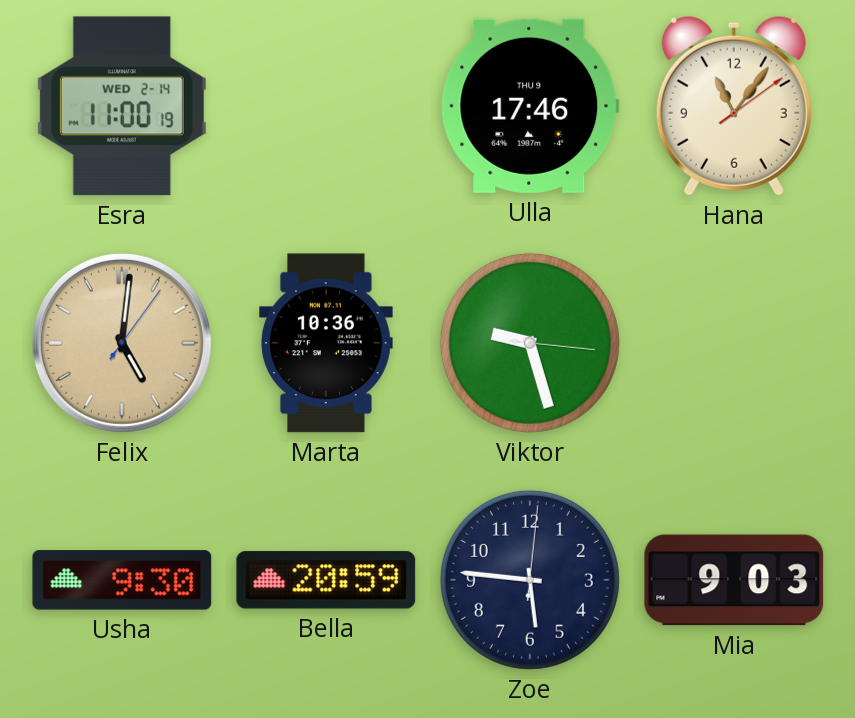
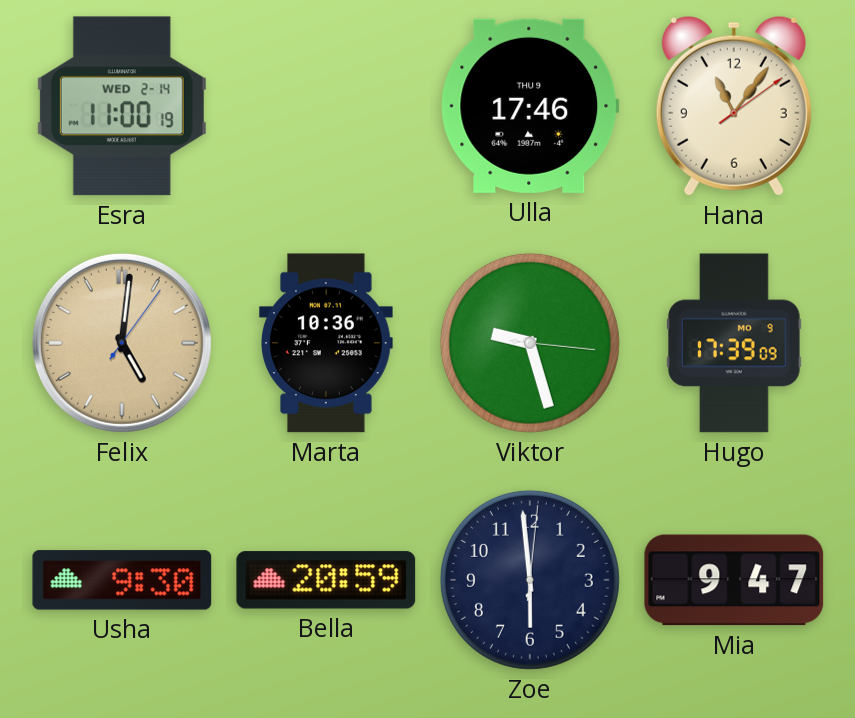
Hugo: none -> 17:39
Zoe: 5:46 -> 5:59
Mia: 9:03 -> 9:47
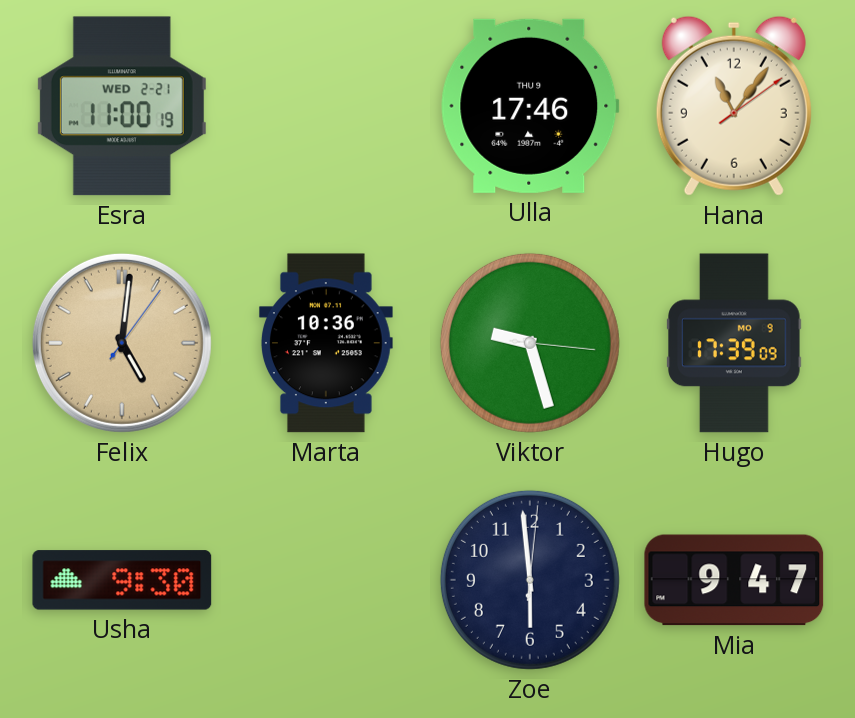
Esra date: WED 2-14 -> WED 2-21
Bella: 20:59 -> none
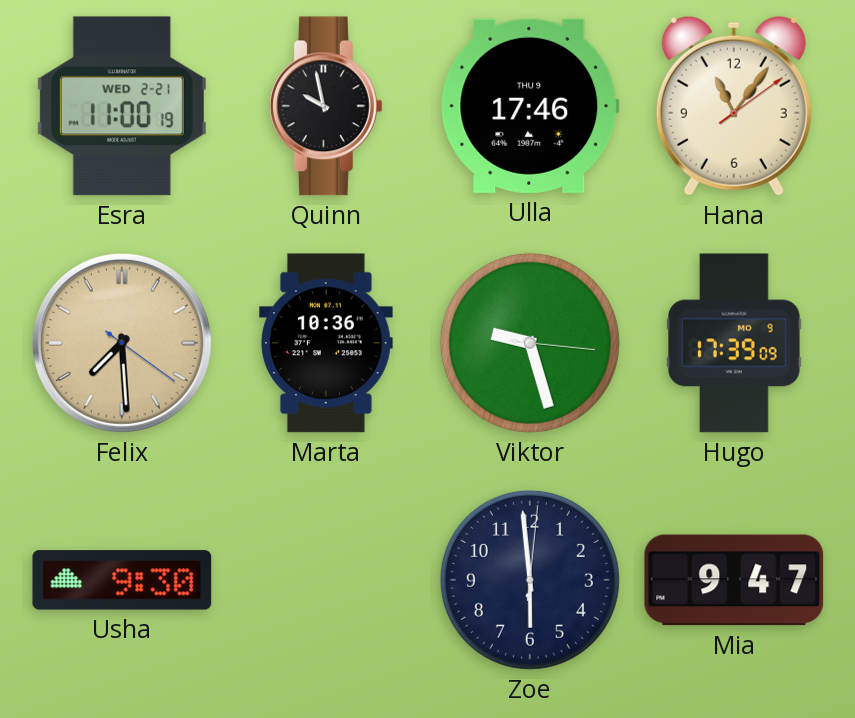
Quinn: none -> 9:58
Felix: 5:01 -> 7:29
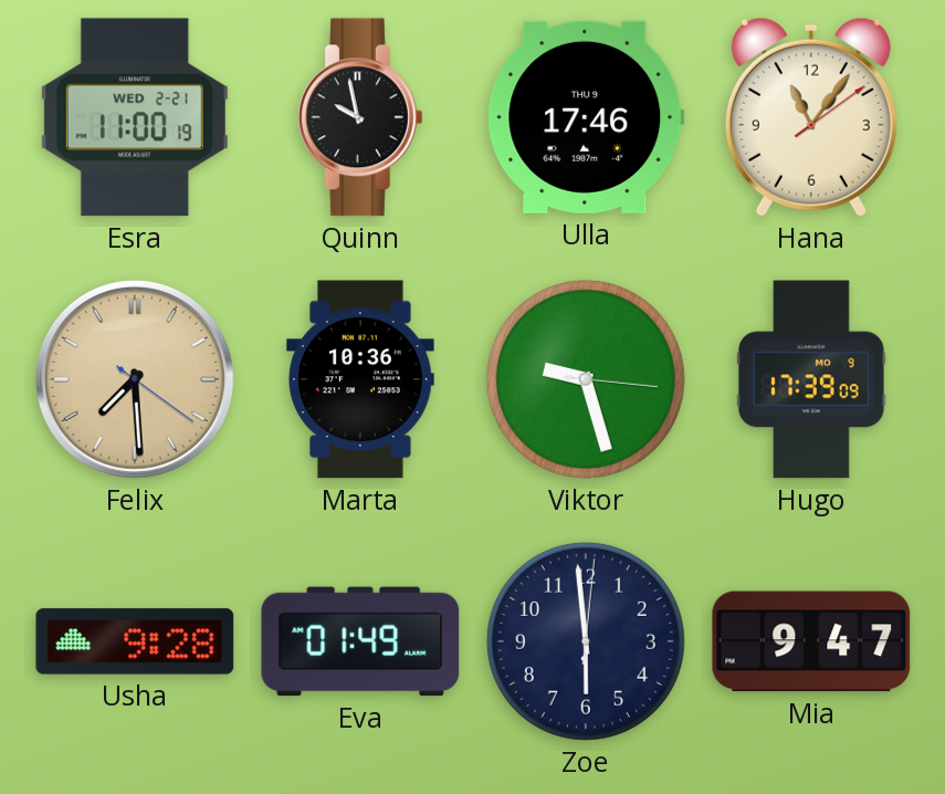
Usha: 9:30 -> 9:28
Eva: none -> 01:49
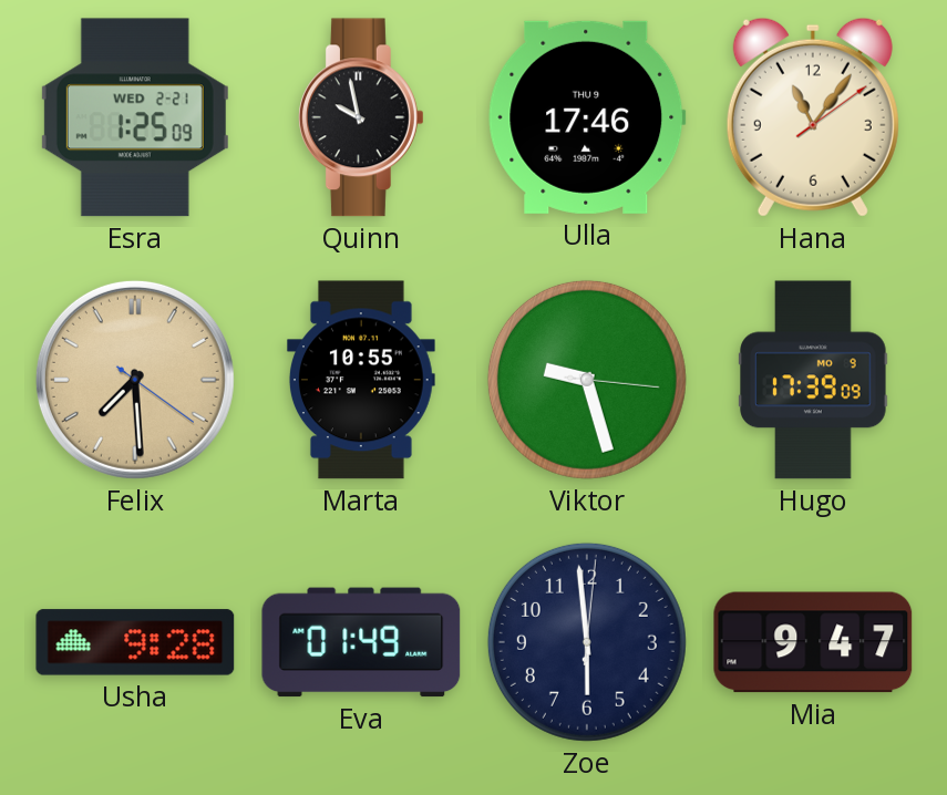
Esra: 11:00 -> 1:25
Marta: 10:36 -> 10:55
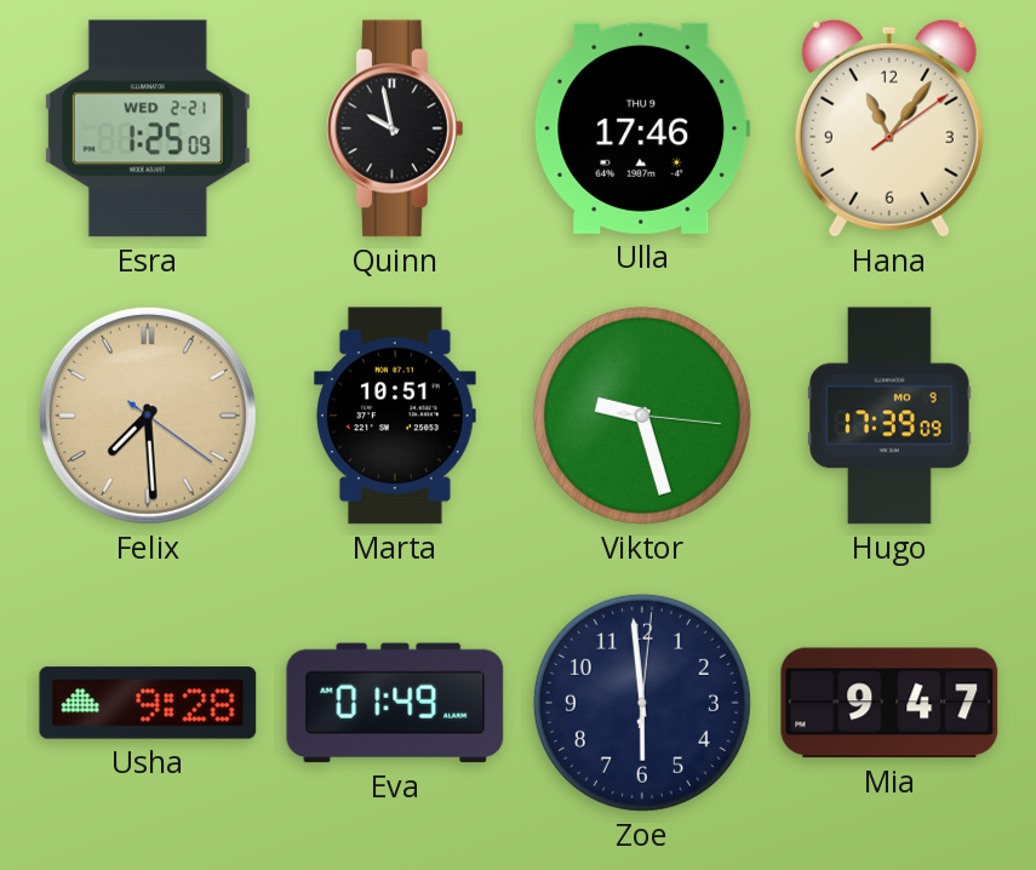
Marta: 10:55 -> 10:51
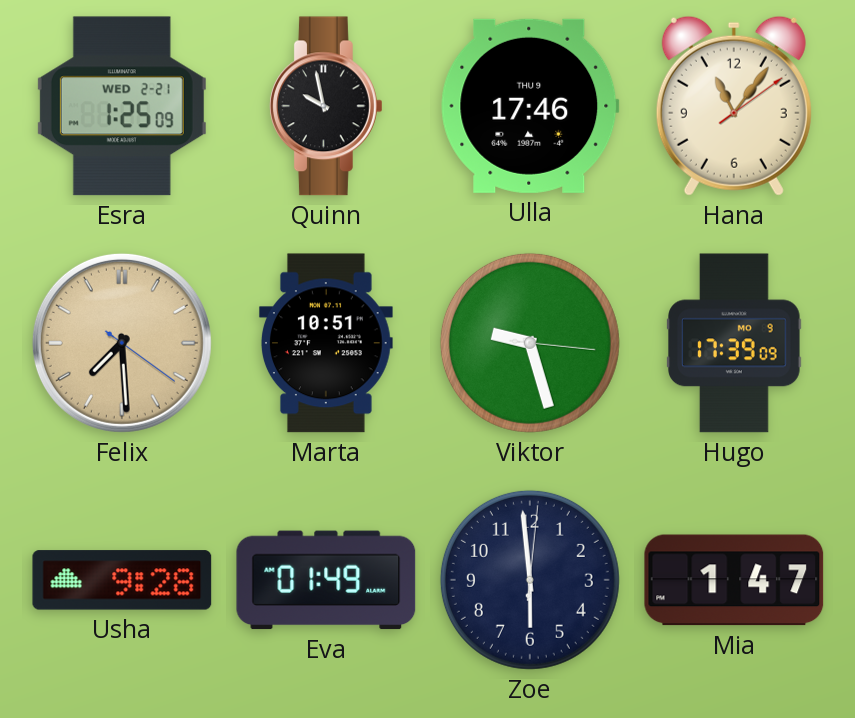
Mia: 9:47 -> 1:47
